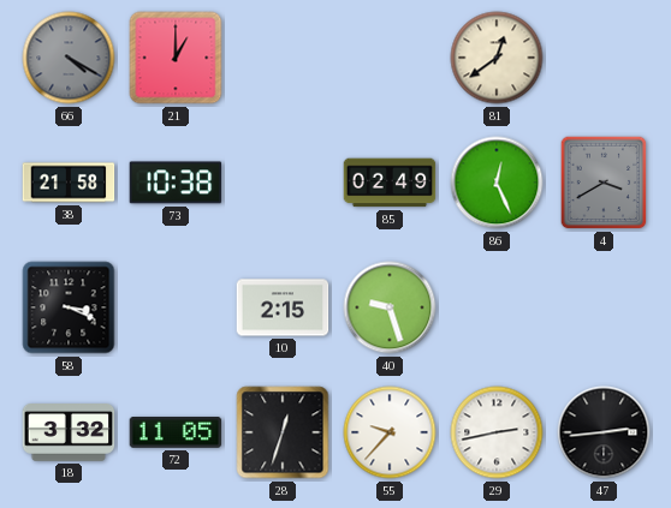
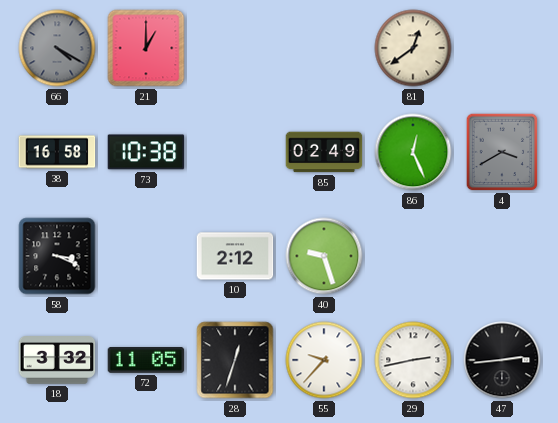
38: 21:58 -> 16:58
10: 2:15 -> 2:12
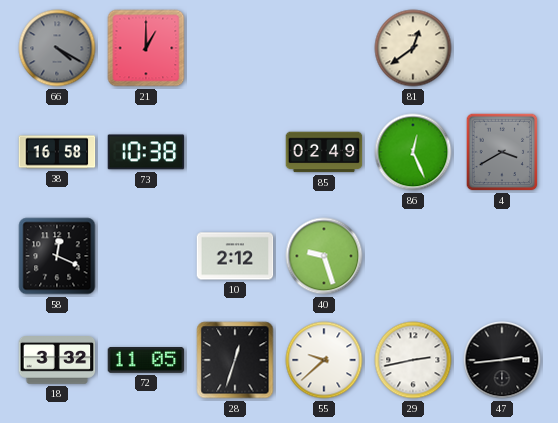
58: 3:19 -> 12:19
55: 9:37 -> 9:38
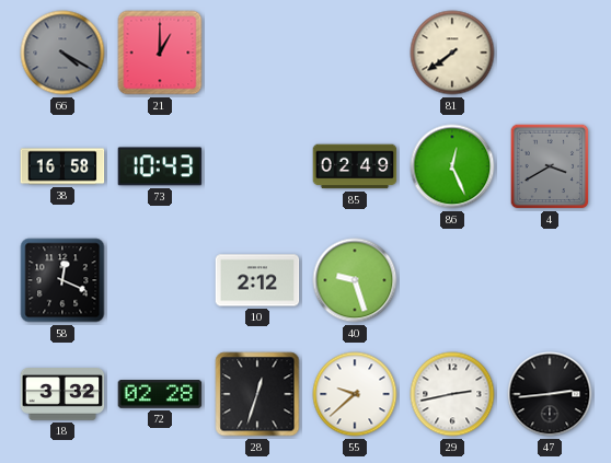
81: 12:39 -> 7:39
73: 10:38 -> 10:43
72: 11:05 -> 02:28
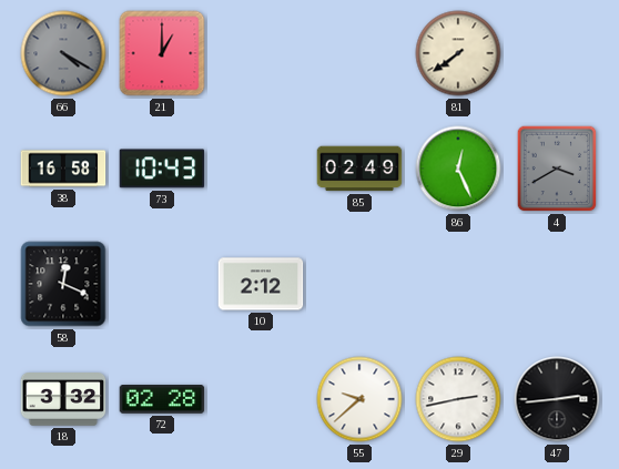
40: 9:27 -> none
28: 12:33 -> none
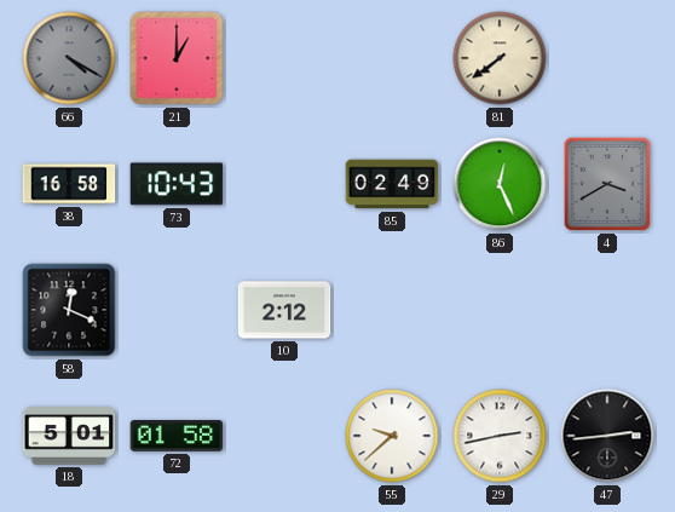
18: 3:32 -> 5:01
72: 02:28 -> 01:58
